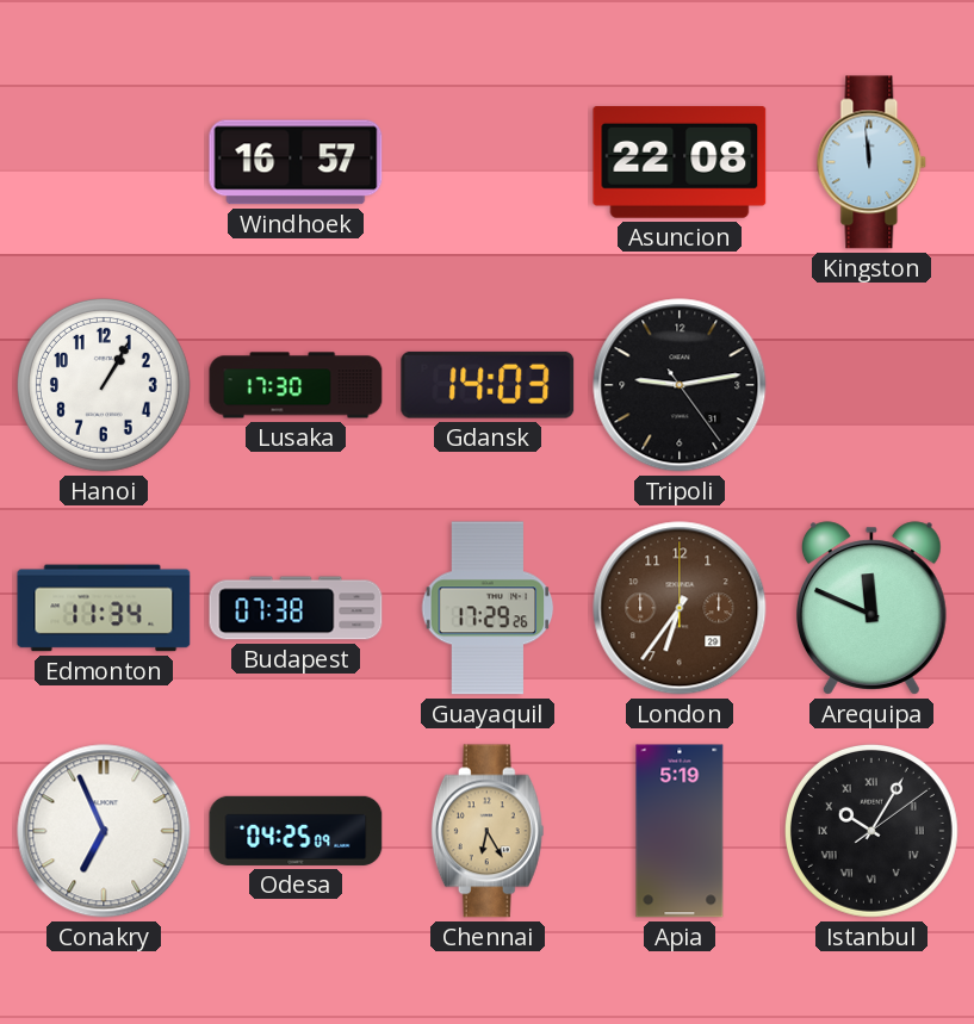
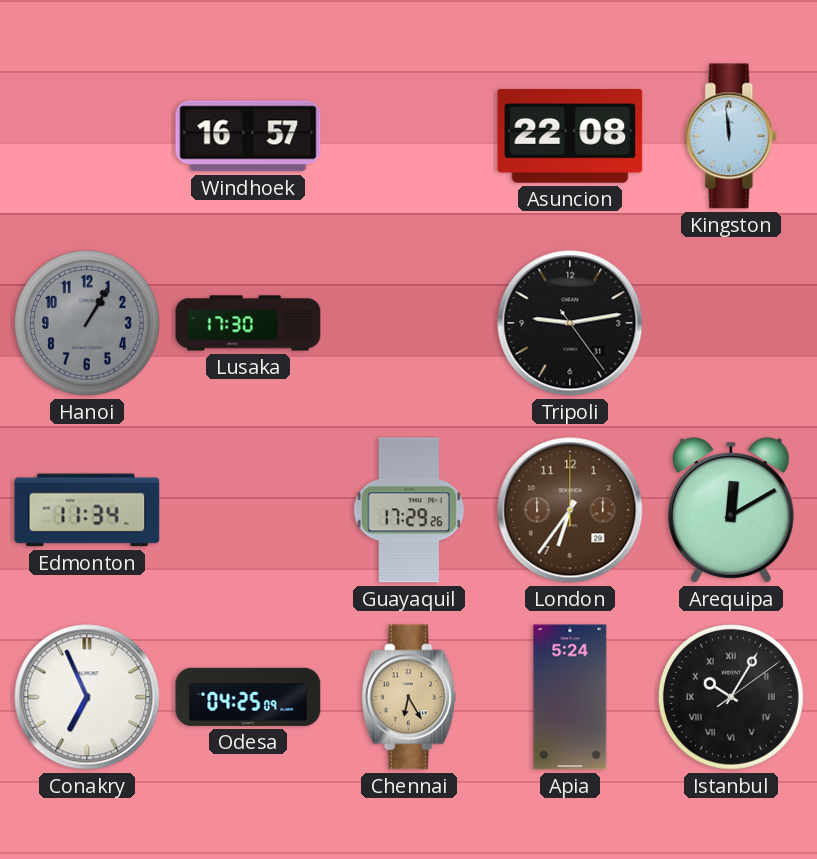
Hanoi dial: white -> grey
Gdansk: 14:03 -> none
Budapest: 07:38 -> none
Arequipa: 11:49 -> 12:10
Apia: 5:19 -> 5:24
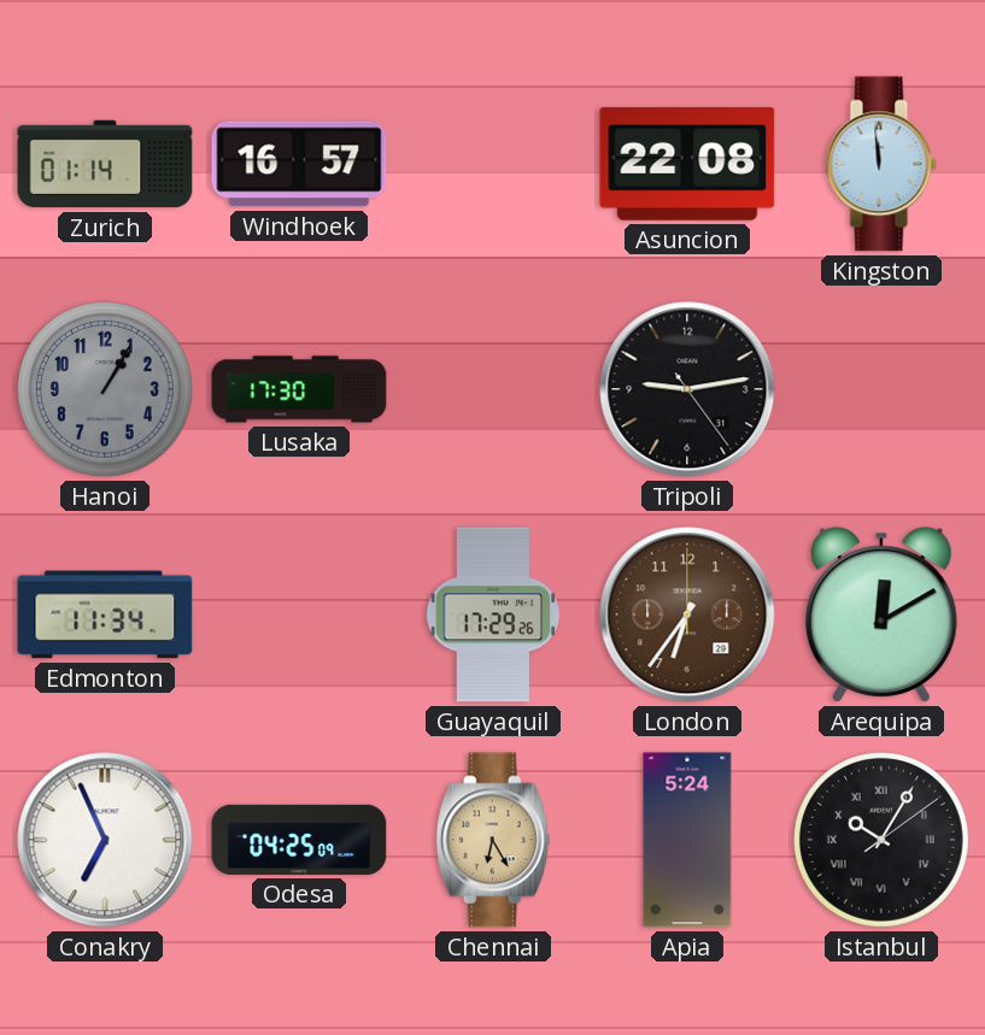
Zurich: none -> 01:14
